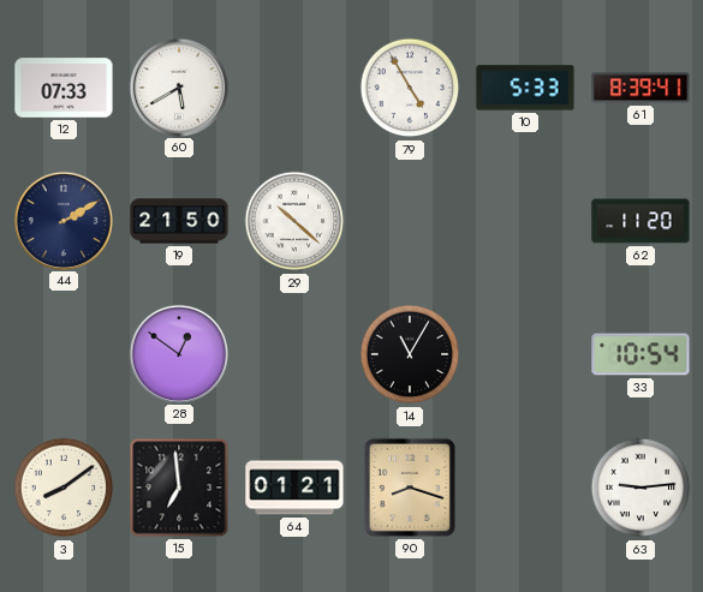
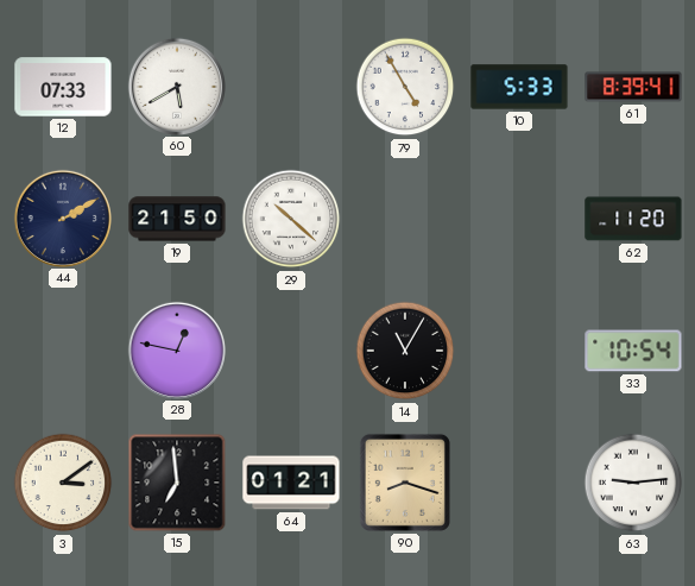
28: 12:51 -> 12:47
3: 8:09 -> 3:09
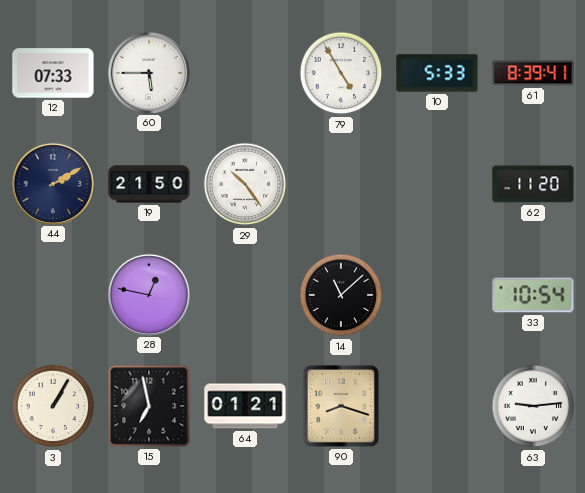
60: 5:40 -> 5:45
29: 10:22 -> 10:24
14: 11:05 -> 11:08
3: 3:09 -> 1:05
15: 6:59 -> 6:58
